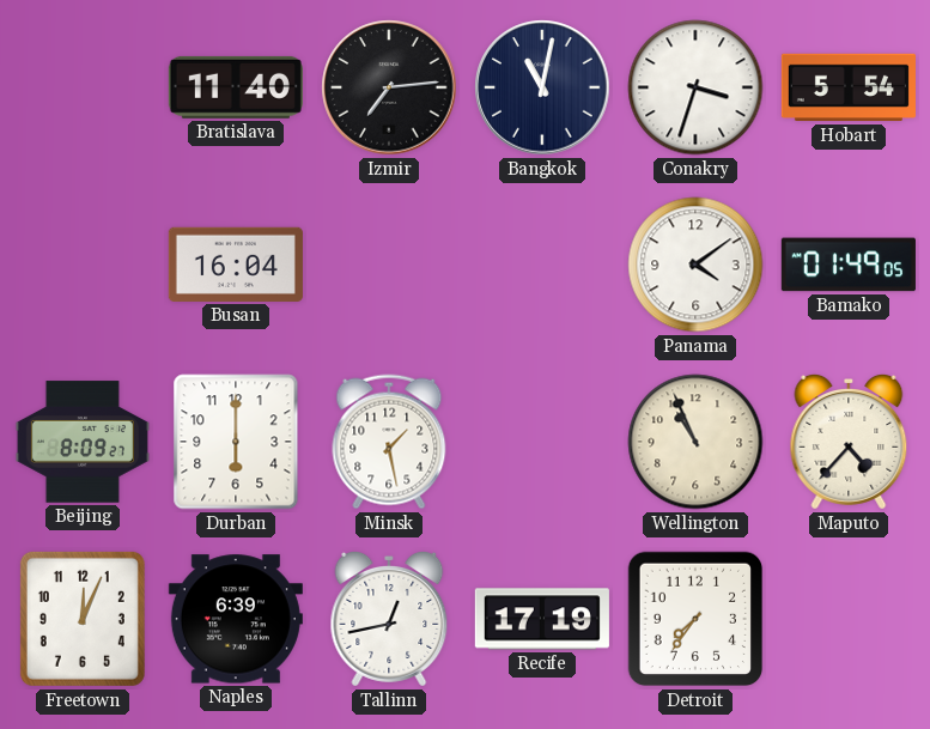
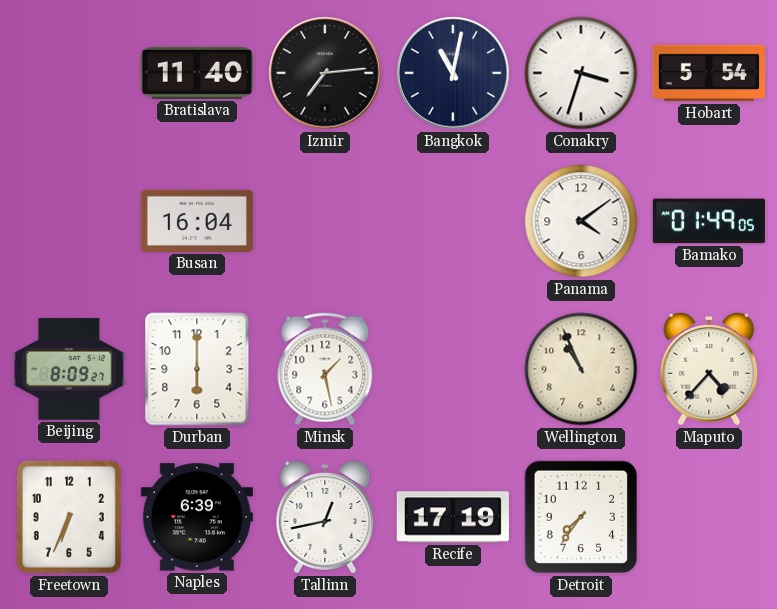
Freetown: 12:04 -> 6:34
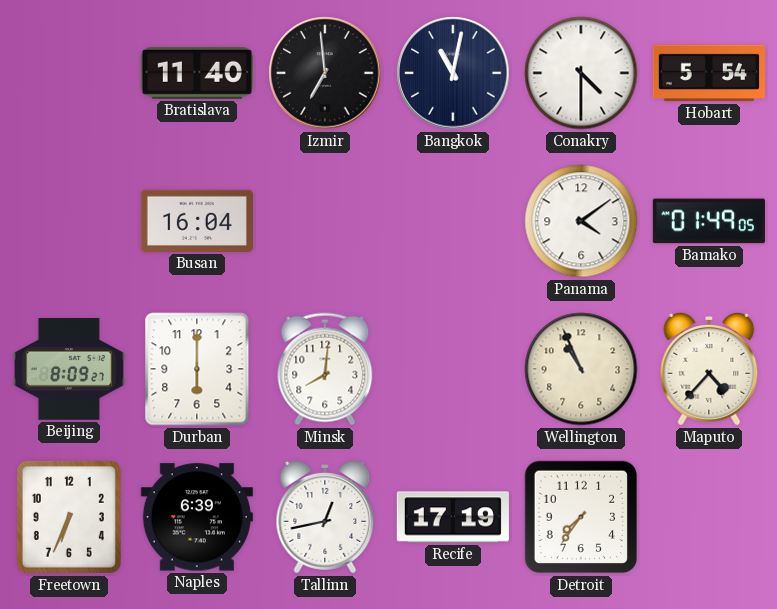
Izmir: 7:14 -> 6:59
Conakry: 3:33 -> 4:30
Minsk: 1:28 -> 8:01
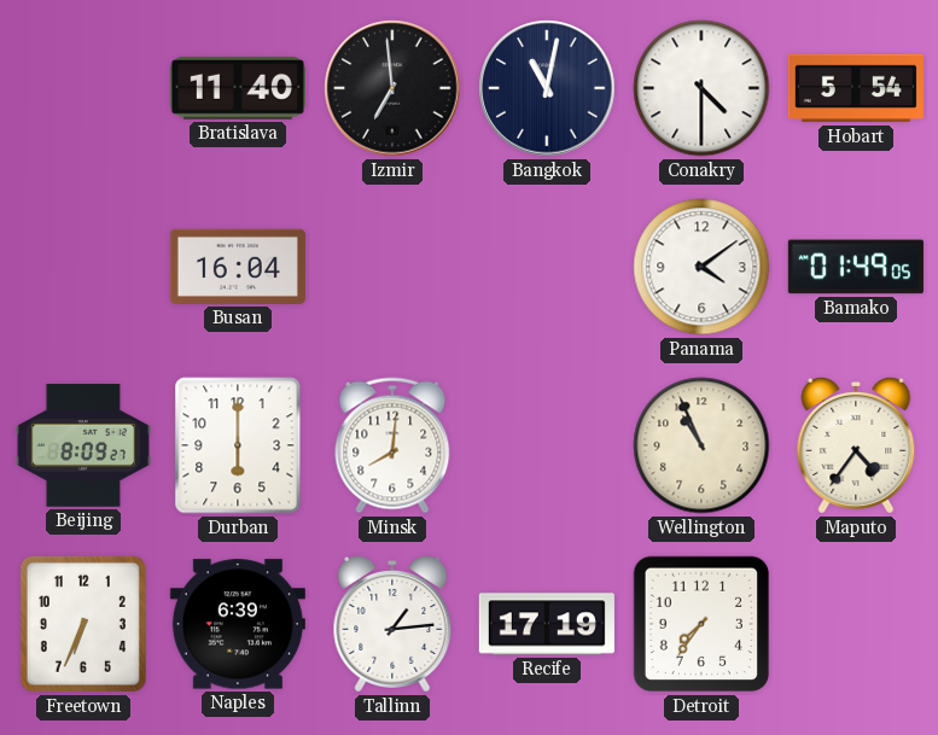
Maputo: 4:37 -> 4:36
Tallinn: 12:43 -> 1:14
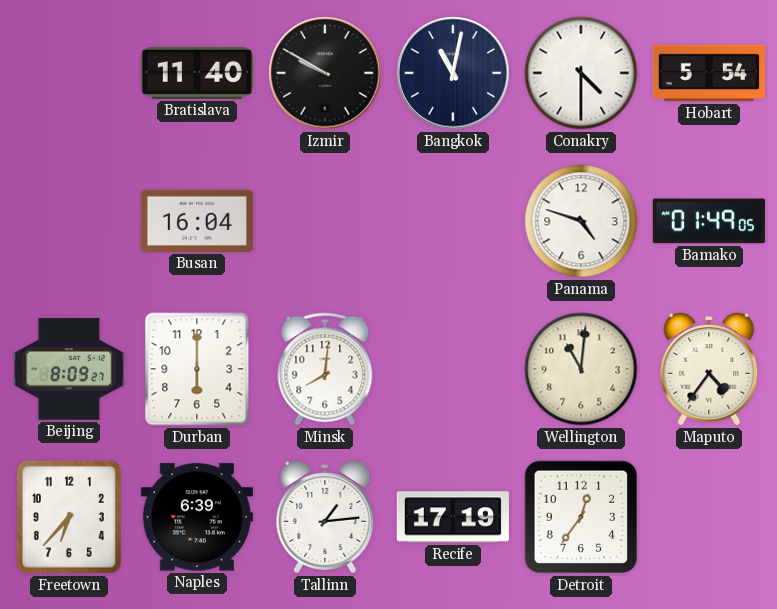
Izmir: 6:59 -> 9:50
Panama: 4:09 -> 4:48
Wellington: 10:56 -> 11:01
Freetown: 6:34 -> 6:37
Detroit: 7:36 -> 12:36
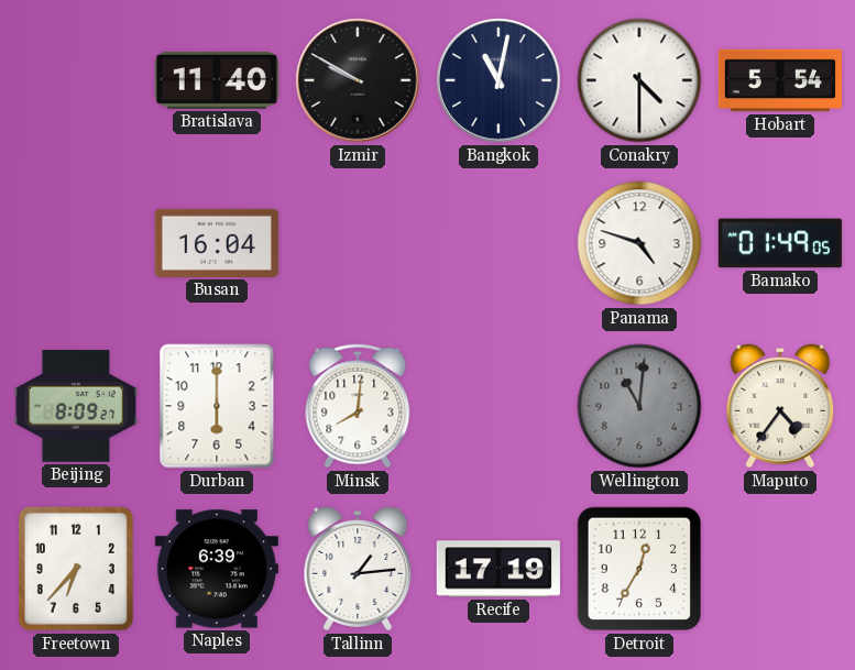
Wellington dial: cream -> grey
Detroit: 12:36 -> 12:35
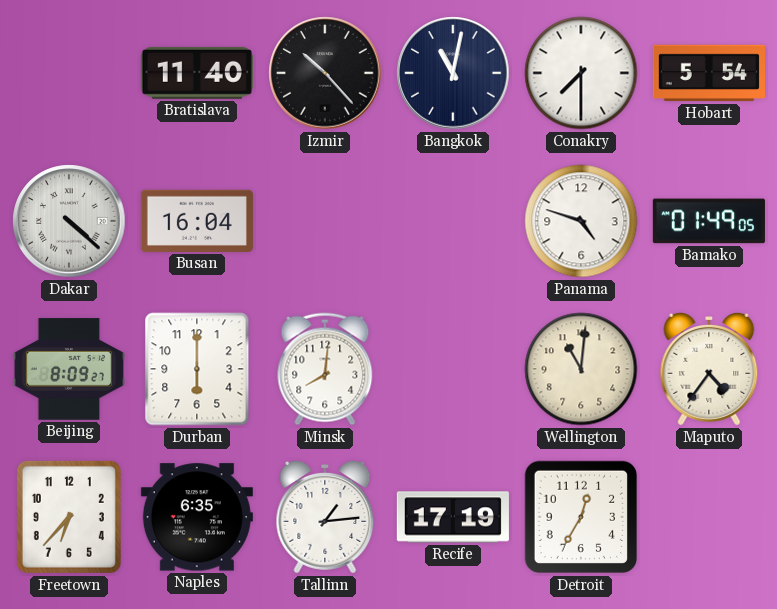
Izmir: 9:50 -> 10:23
Conakry: 4:30 -> 7:30
Dakar: none -> 4:22
Wellington dial: grey -> cream
Naples: 6:39 -> 6:35
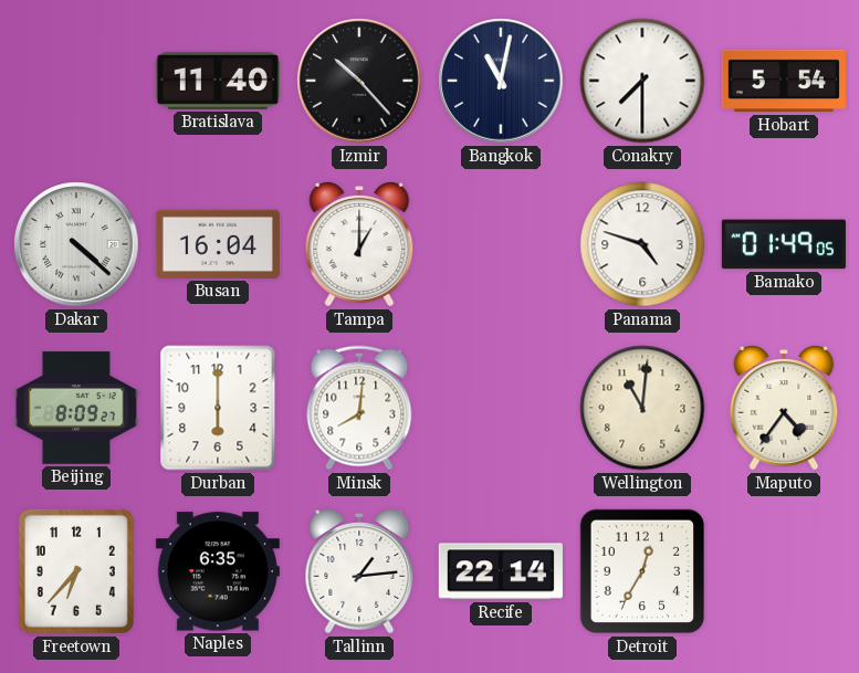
Tampa: none -> 1:00
Recife: 17:19 -> 22:14
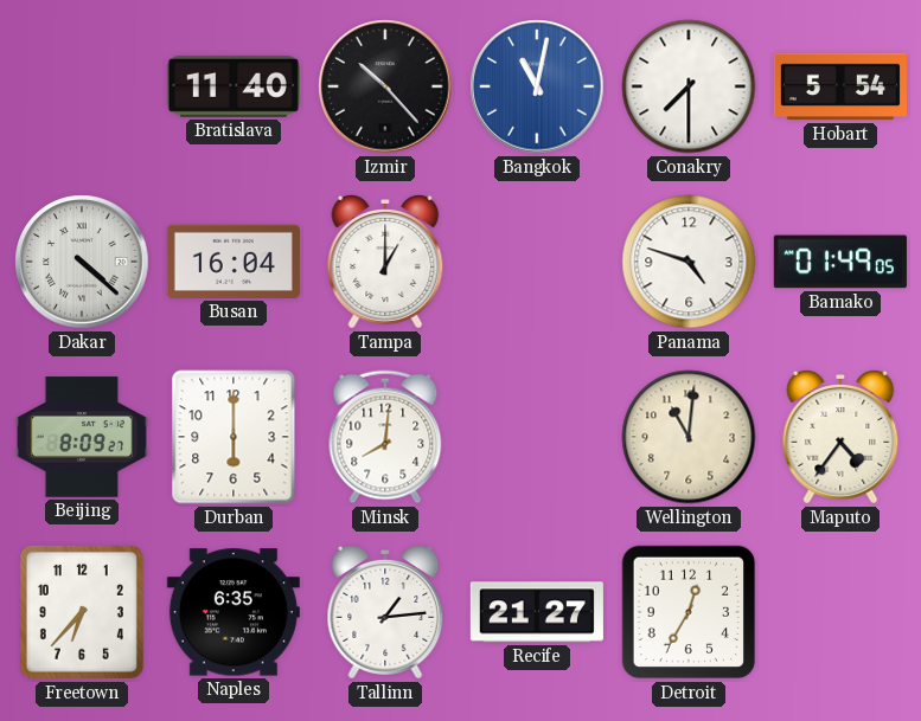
Bangkok dial: navy -> blue
Recife: 22:14 -> 21:27
